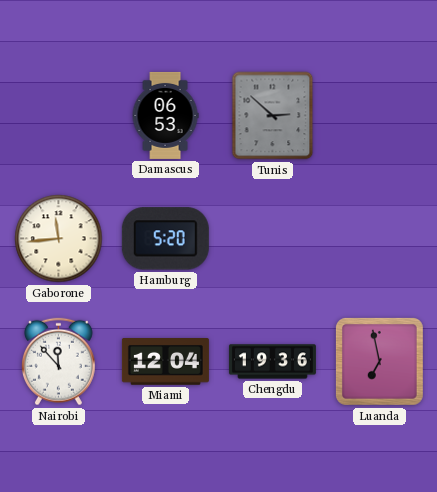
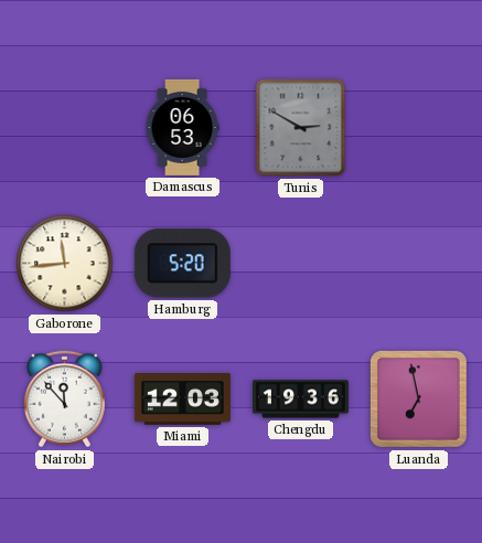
Tunis: 2:52 -> 2:50
Miami: 12:04 -> 12:03
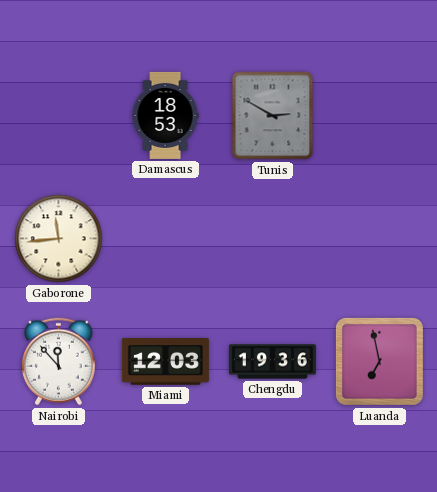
Damascus: 06:53 -> 18:53
Hamburg: 5:20 -> none
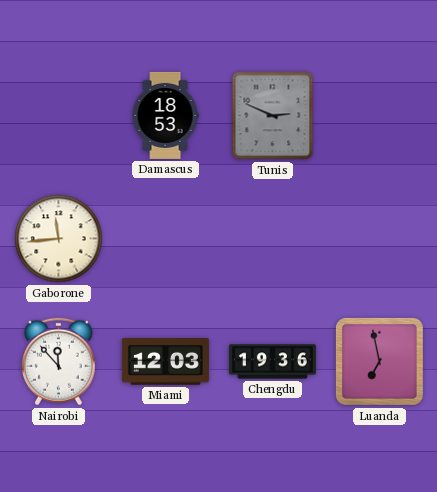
Tunis: 2:50 -> 2:49
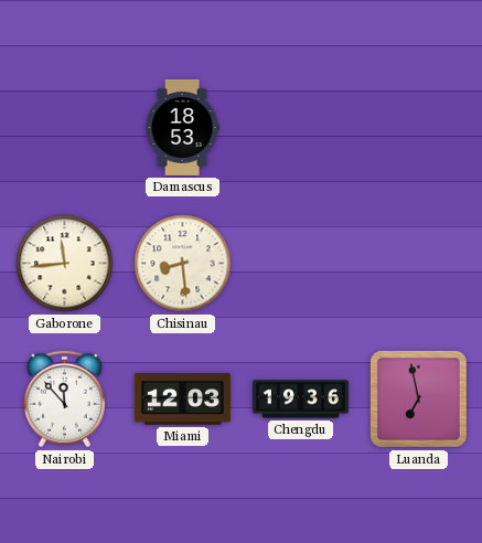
Tunis: 2:49 -> none
Chisinau: none -> 8:29
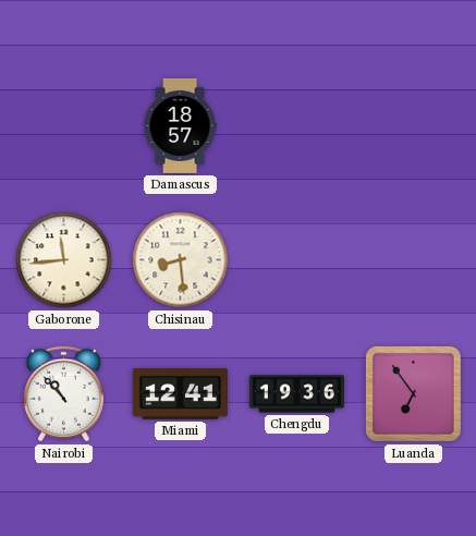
Damascus: 18:53 -> 18:57
Nairobi: 11:53 -> 10:53
Miami: 12:03 -> 12:41
Luanda: 6:58 -> 6:54
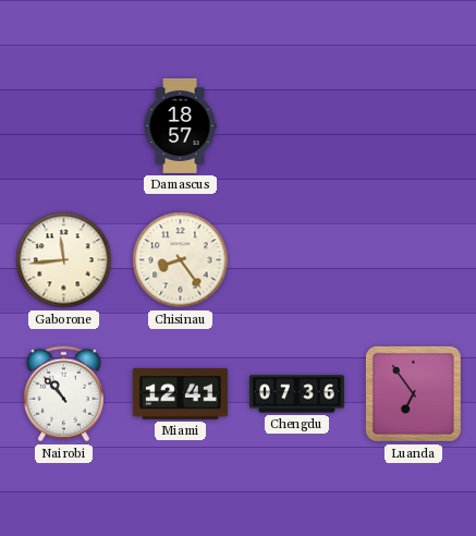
Chisinau: 8:29 -> 8:24
Chengdu: 19:36 -> 07:36
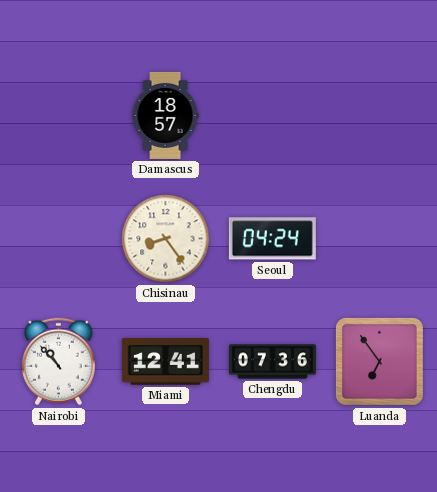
Gaborone: 11:44 -> none
Seoul: none -> 04:24
